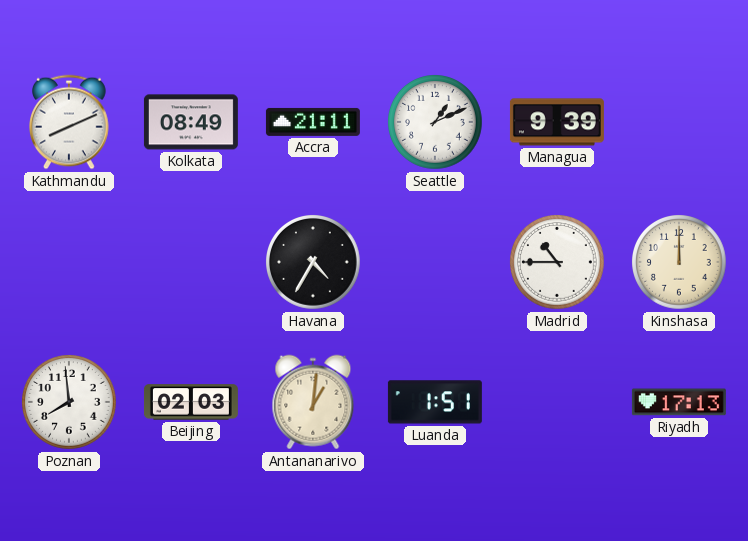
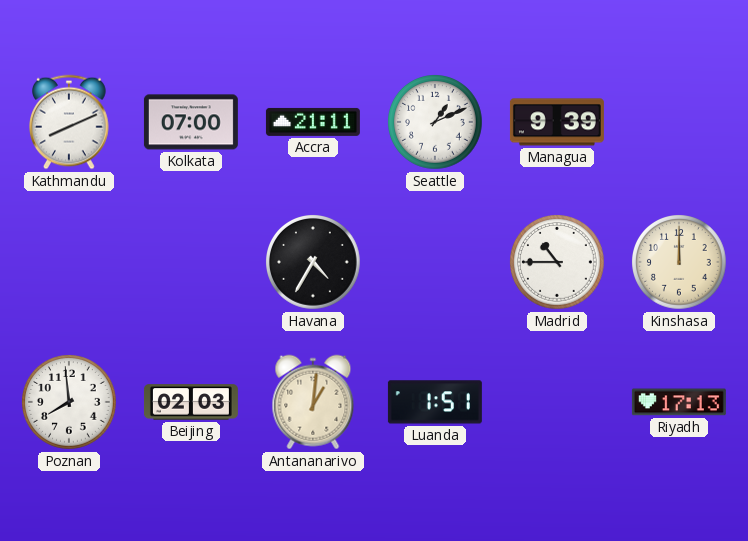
Kolkata: 08:49 -> 07:00
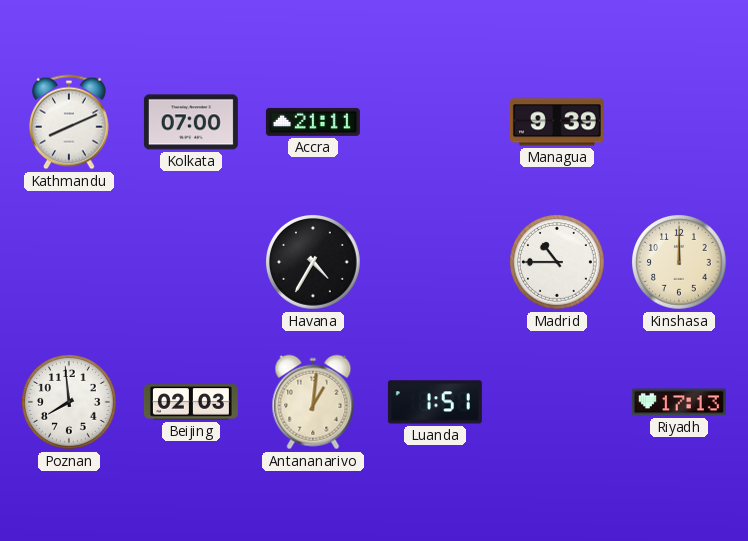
Seattle: 1:11 -> none
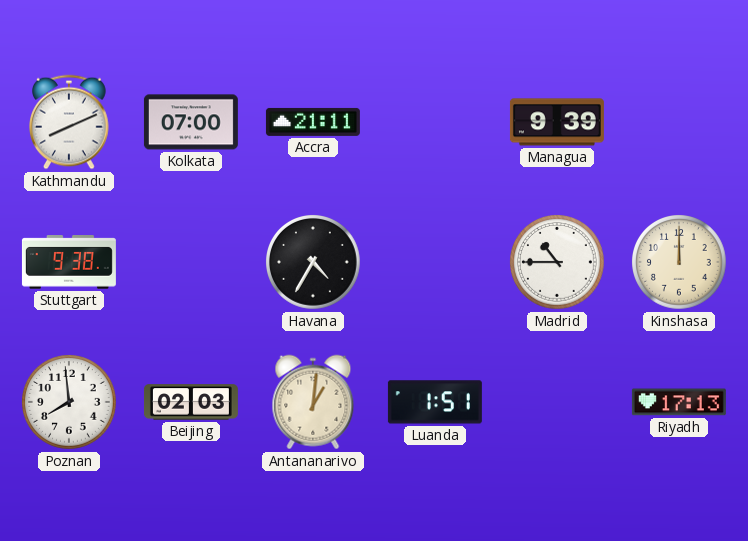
Stuttgart: none -> 9:38
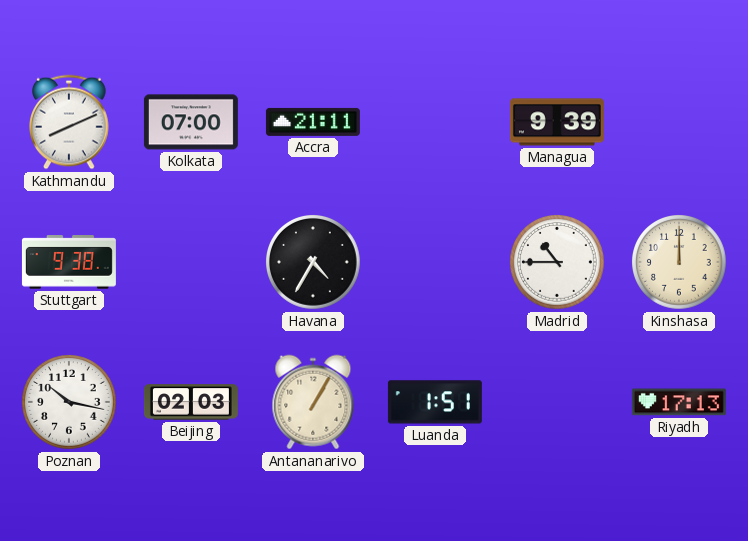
Poznan: 7:59 -> 10:17
Antananarivo: 1:01 -> 1:05
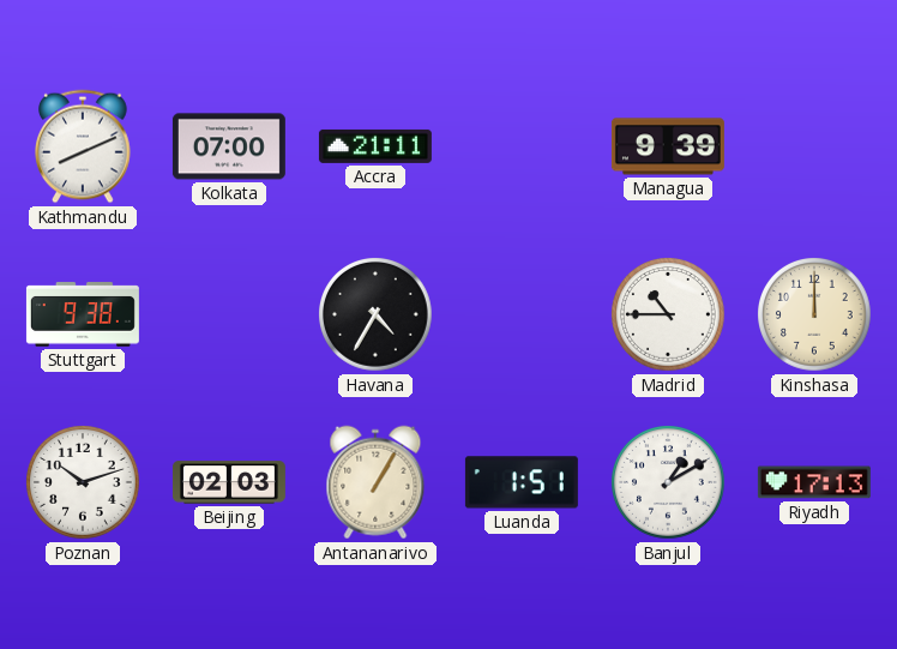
Poznan: 10:17 -> 10:12
Banjul: none -> 1:10
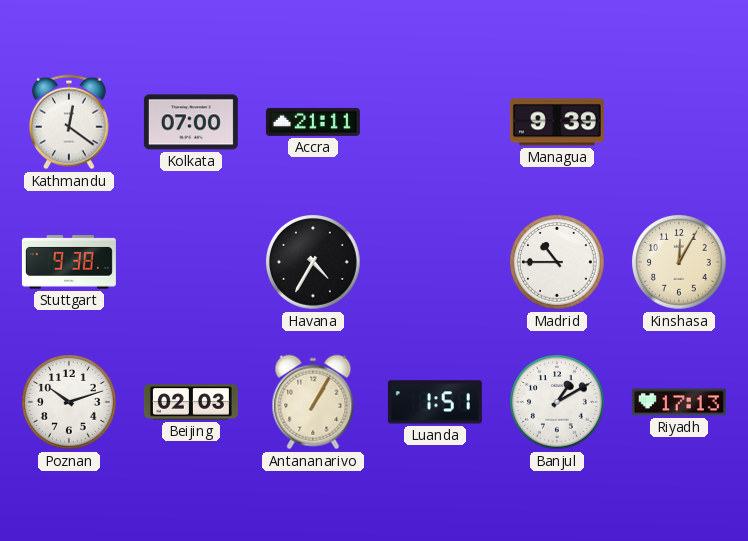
Kathmandu: 8:11 -> 12:21
Kinshasa: 12:00 -> 12:05
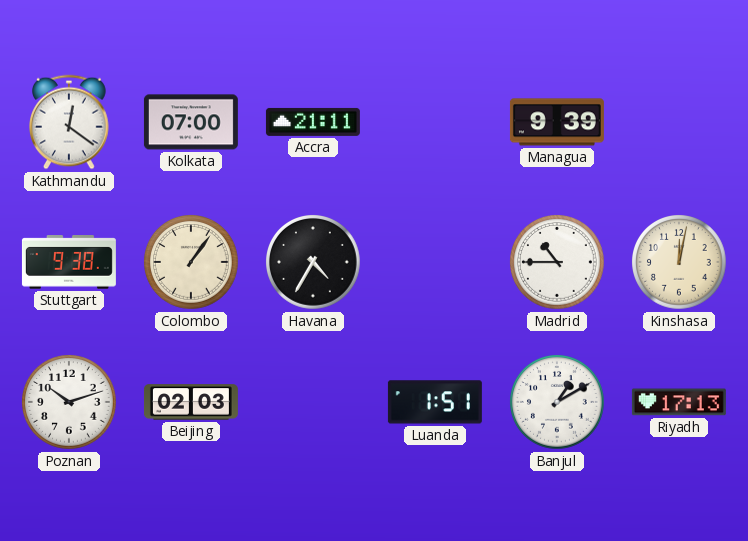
Colombo: none -> 1:06
Kinshasa: 12:05 -> 12:02
Antananarivo: 1:05 -> none
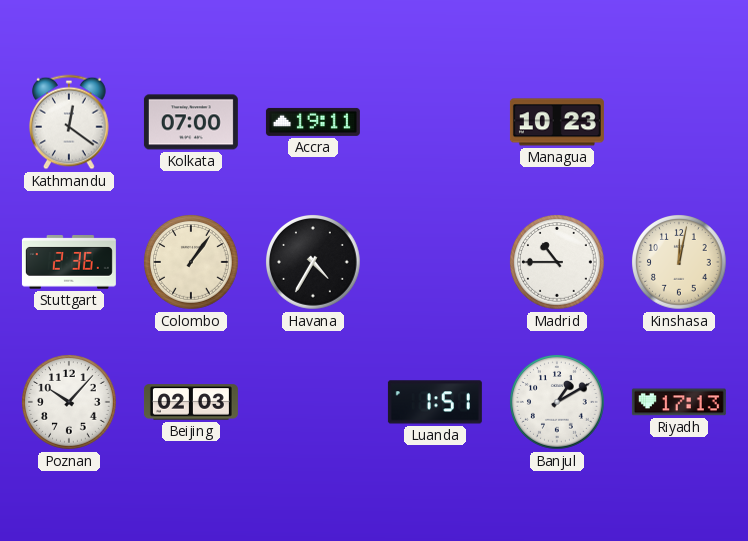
Accra: 21:11 -> 19:11
Managua: 9:39 -> 10:23
Stuttgart: 9:38 -> 2:36
Poznan: 10:12 -> 10:07
